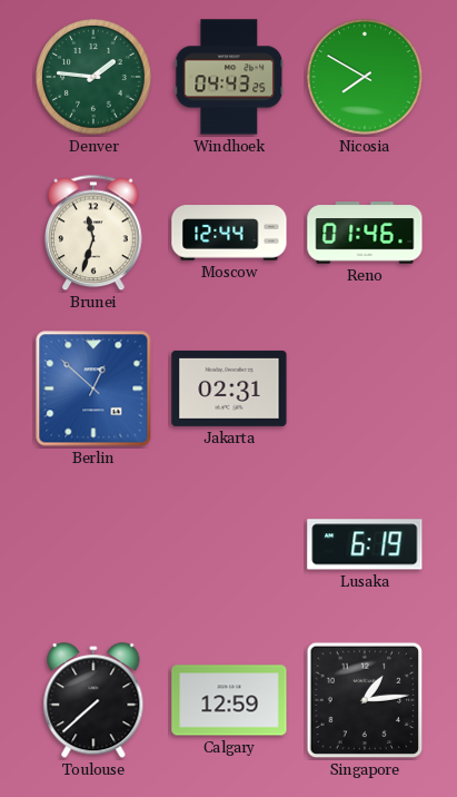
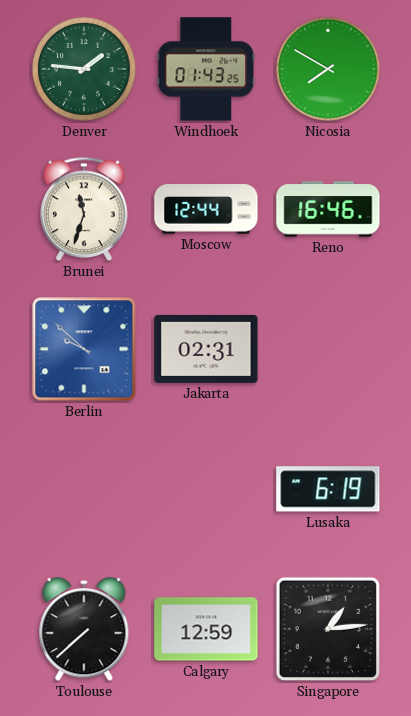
Windhoek: 04:43 -> 01:43
Reno: 01:46 -> 16:46
Berlin: 12:52 -> 9:52
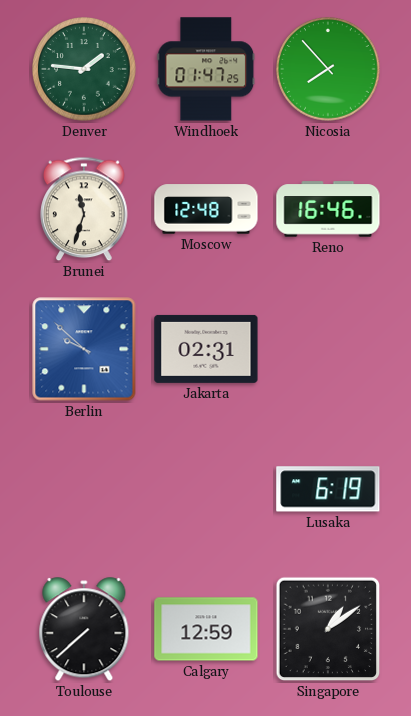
Windhoek: 01:43 -> 01:47
Nicosia: 7:50 -> 7:53
Moscow: 12:44 -> 12:48
Singapore: 1:14 -> 1:09
